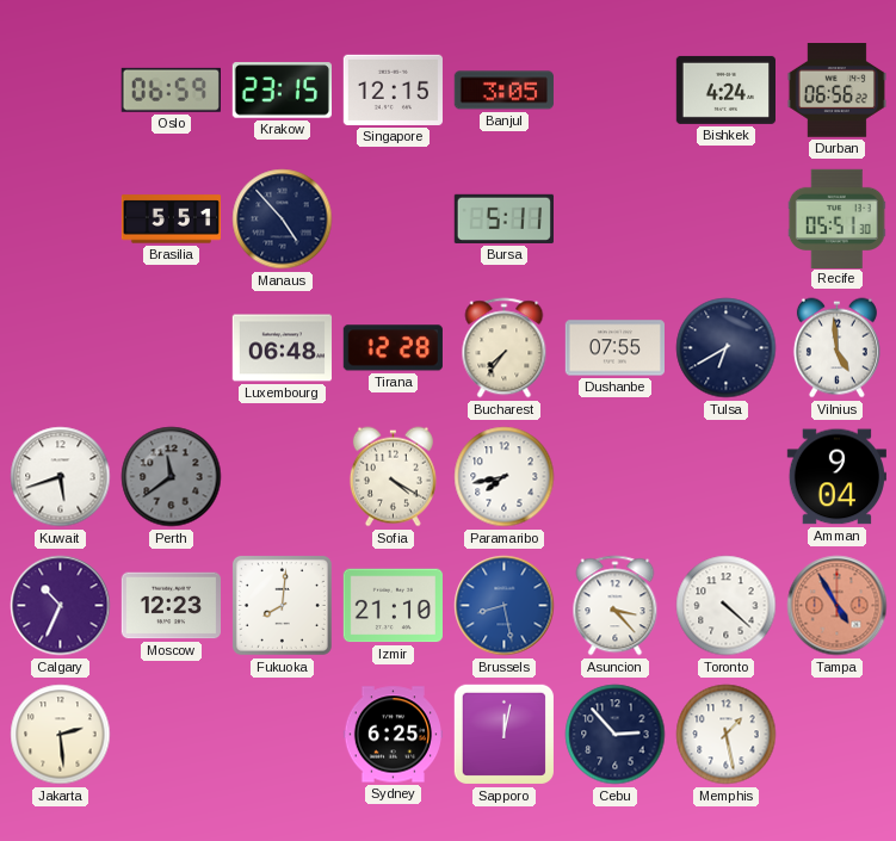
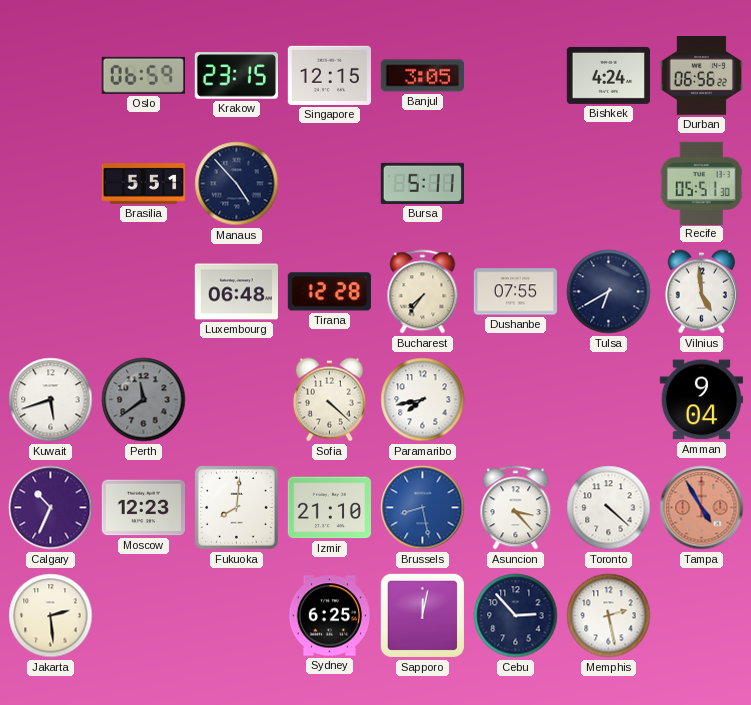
Sofia: 4:20 -> 4:22
Memphis: 1:28 -> 2:28
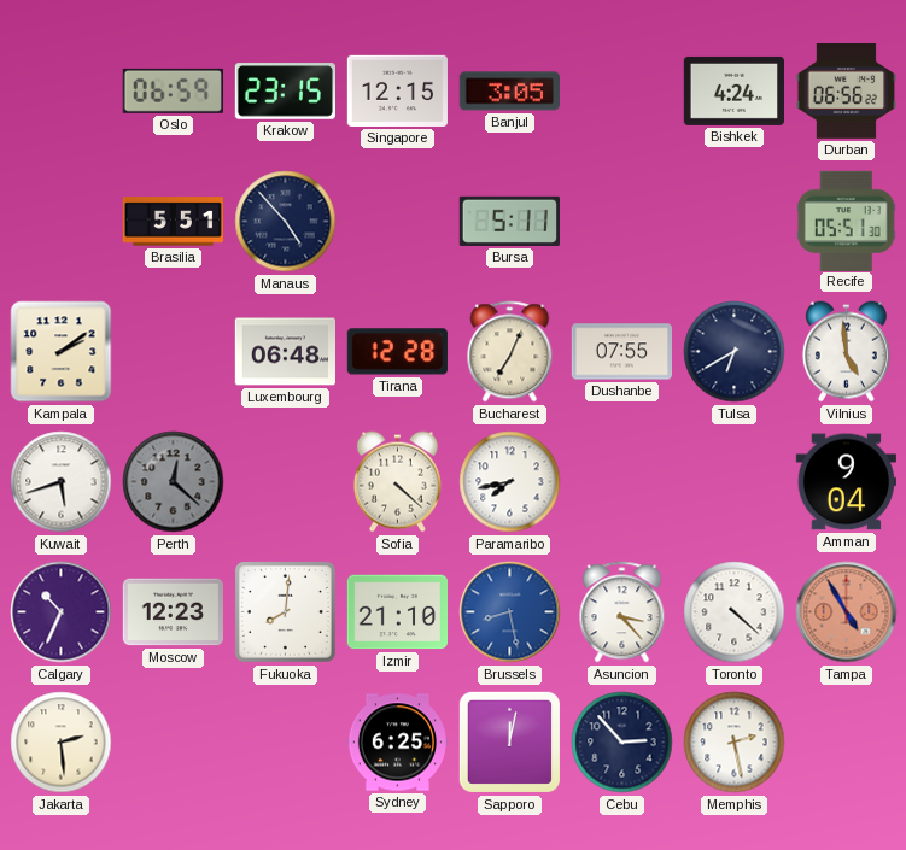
Kampala: none -> 2:09
Bucharest: 7:36 -> 7:04
Perth: 11:39 -> 12:22
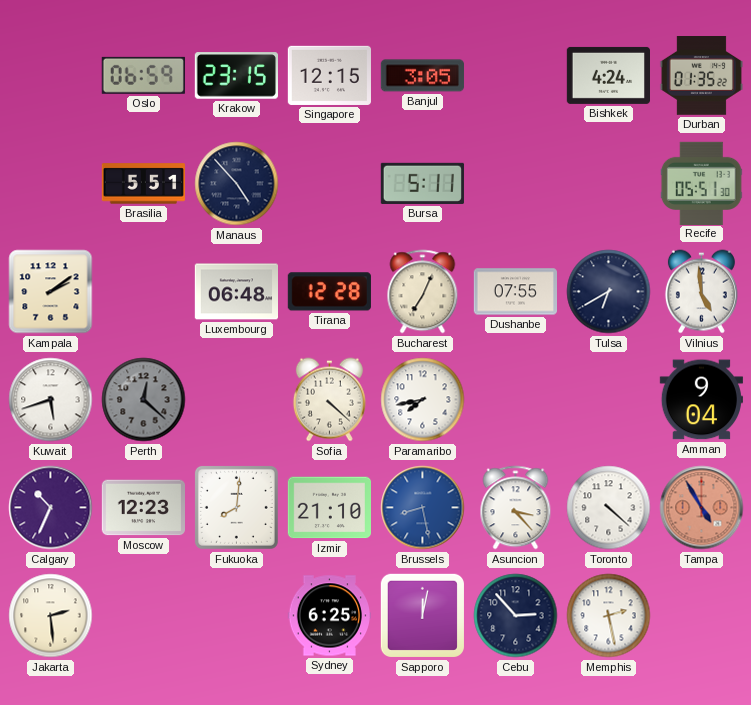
Durban: 06:56 -> 01:35
